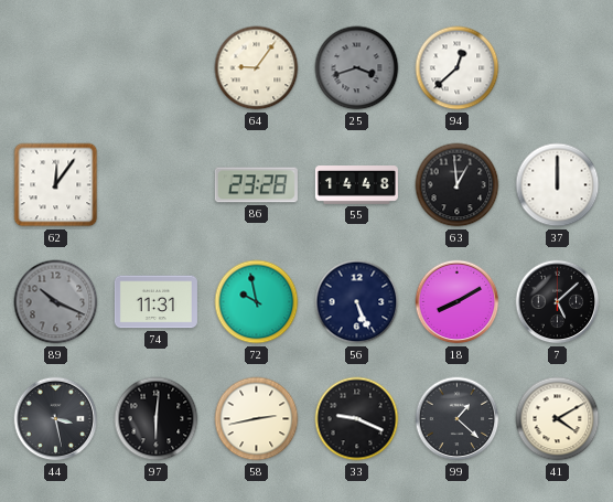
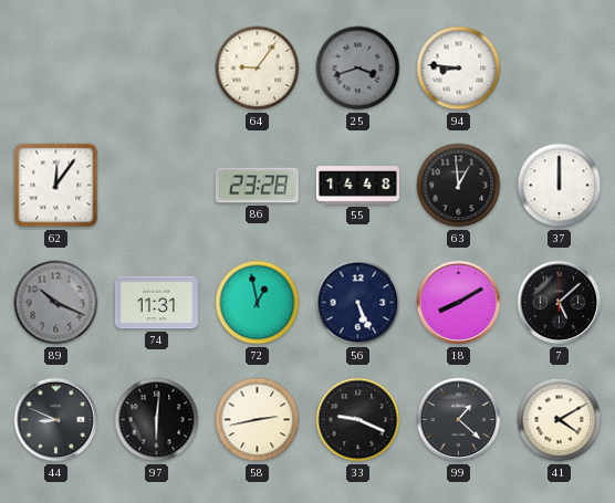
94: 12:38 -> 8:46
72: 9:58 -> 12:58
44: 3:28 -> 8:49
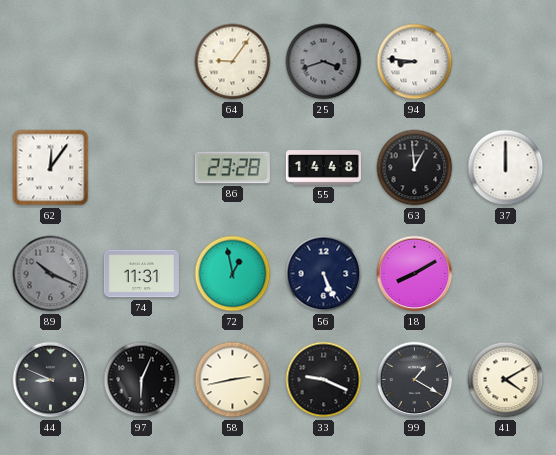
7: 5:08 -> none
97: 6:01 -> 6:04
99: 1:22 -> 1:20
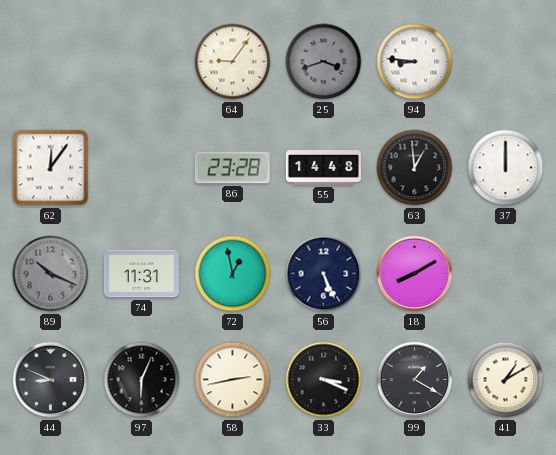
33: 9:19 -> 3:19
41: 4:10 -> 1:10
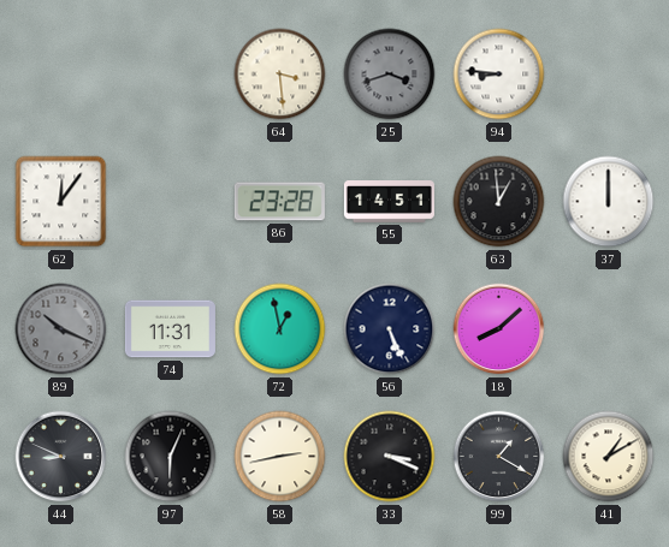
64: 9:06 -> 3:29
55: 14:48 -> 14:51
18: 8:10 -> 8:08
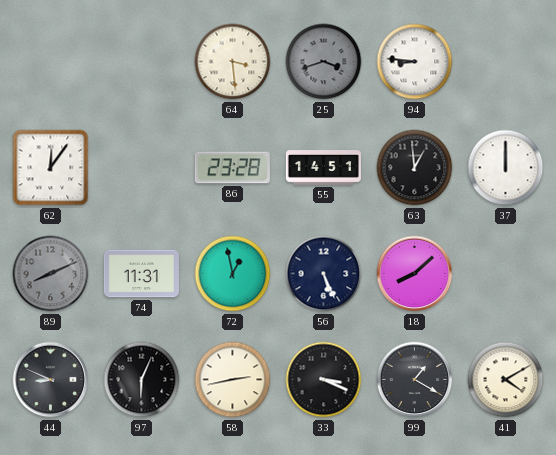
89: 10:19 -> 8:11
41: 1:10 -> 4:10
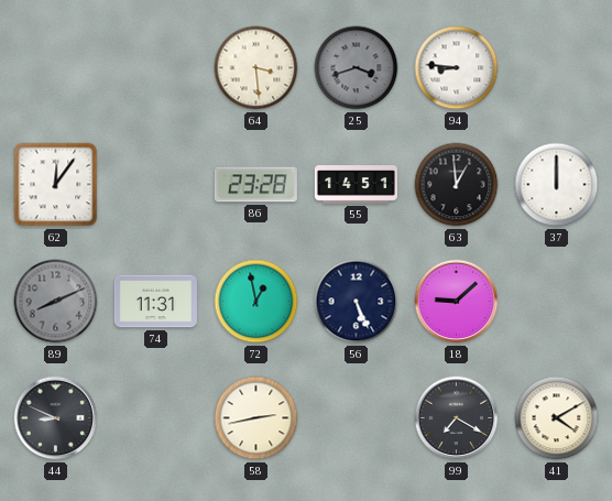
18: 8:08 -> 9:08
97: 6:04 -> none
33: 3:19 -> none
99: 1:20 -> 7:20
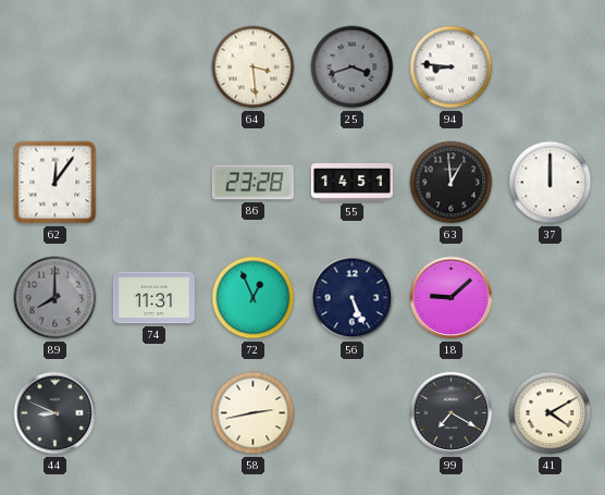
89: 8:11 -> 8:00
72: 12:58 -> 12:56
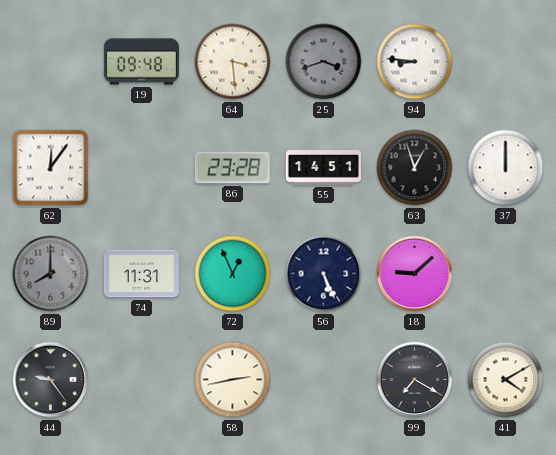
19: none -> 09:48
63: 12:59 -> 12:57
44: 8:49 -> 9:24
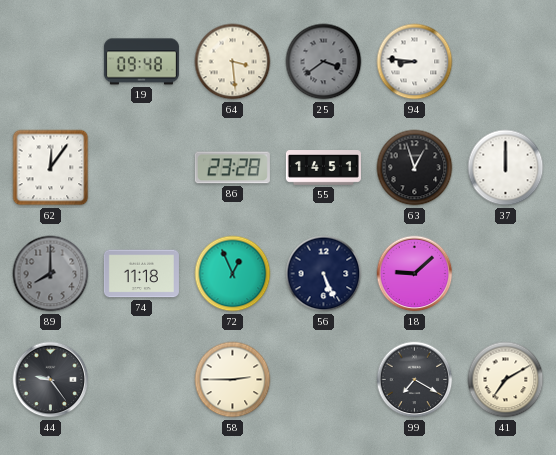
25: 3:42 -> 3:39
74: 11:31 -> 11:18
58: 2:43 -> 2:45
41: 4:10 -> 7:10
